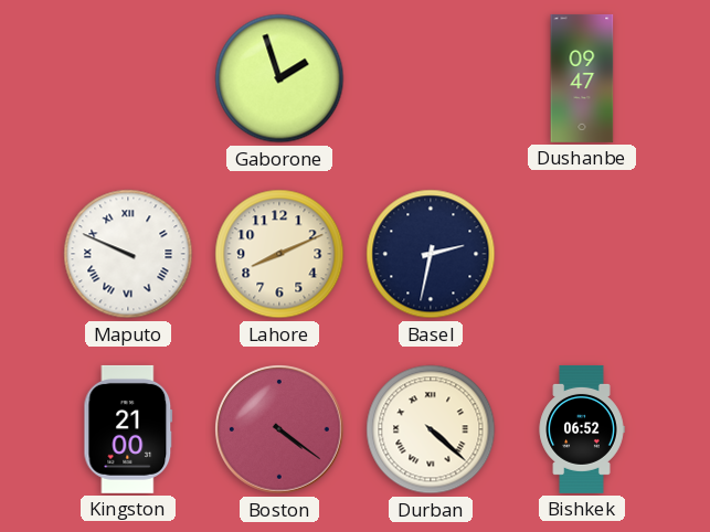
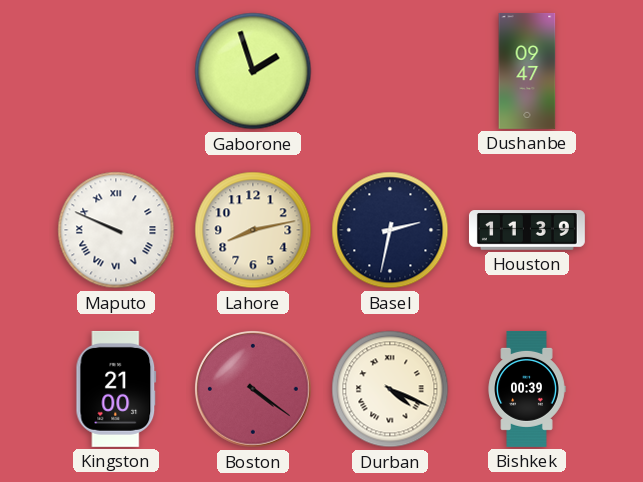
Lahore: 8:11 -> 8:13
Houston: none -> 11:39
Durban: 4:22 -> 4:19
Bishkek: 06:52 -> 00:39
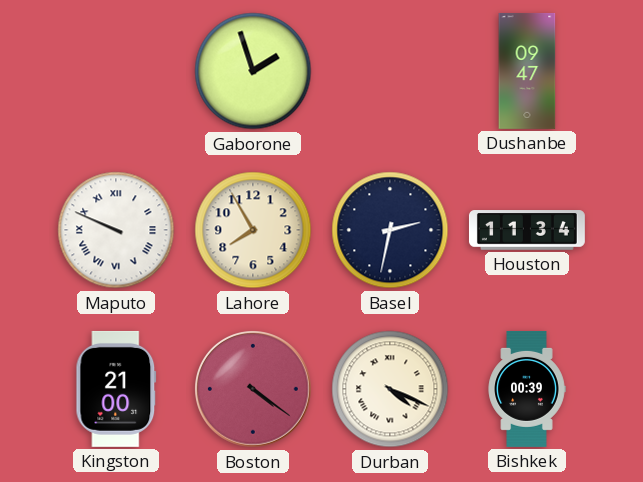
Lahore: 8:13 -> 7:55
Houston: 11:39 -> 11:34
